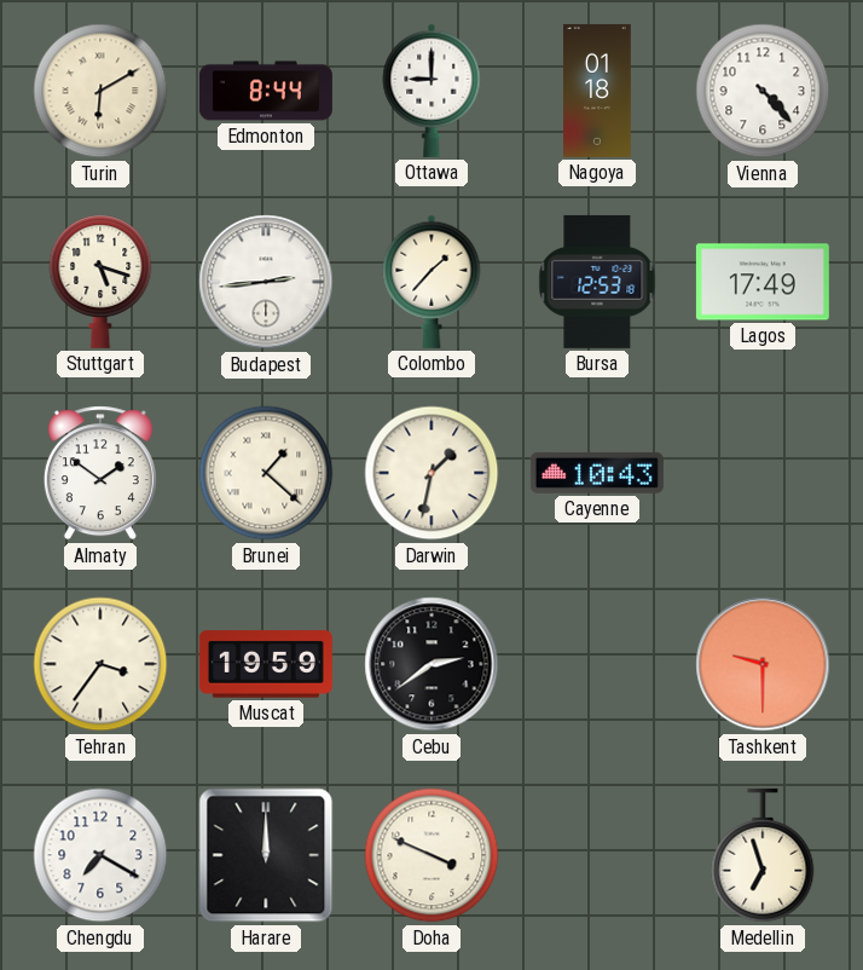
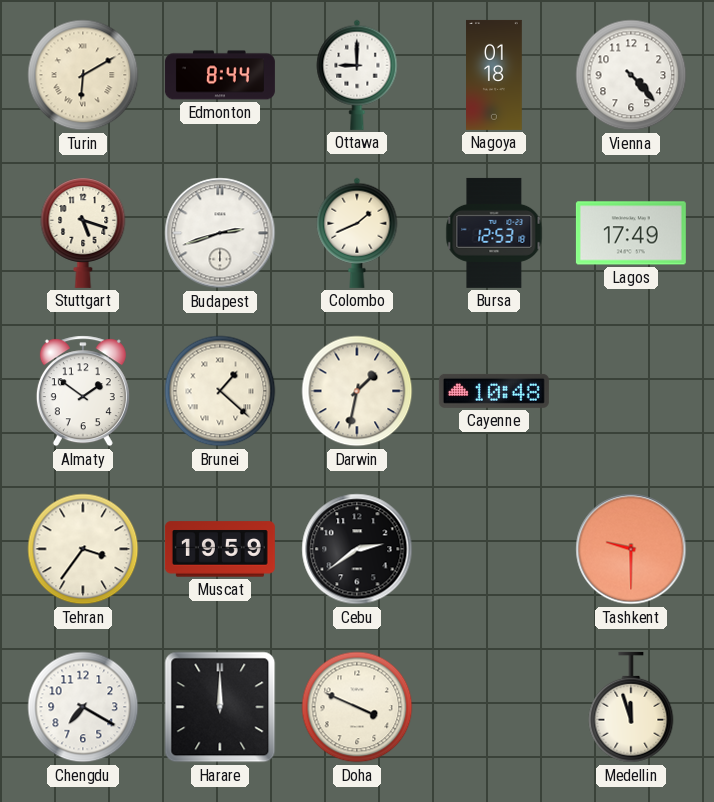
Budapest: 2:44 -> 2:42
Colombo: 1:37 -> 1:41
Cayenne: 10:43 -> 10:48
Medellin: 6:57 -> 11:57
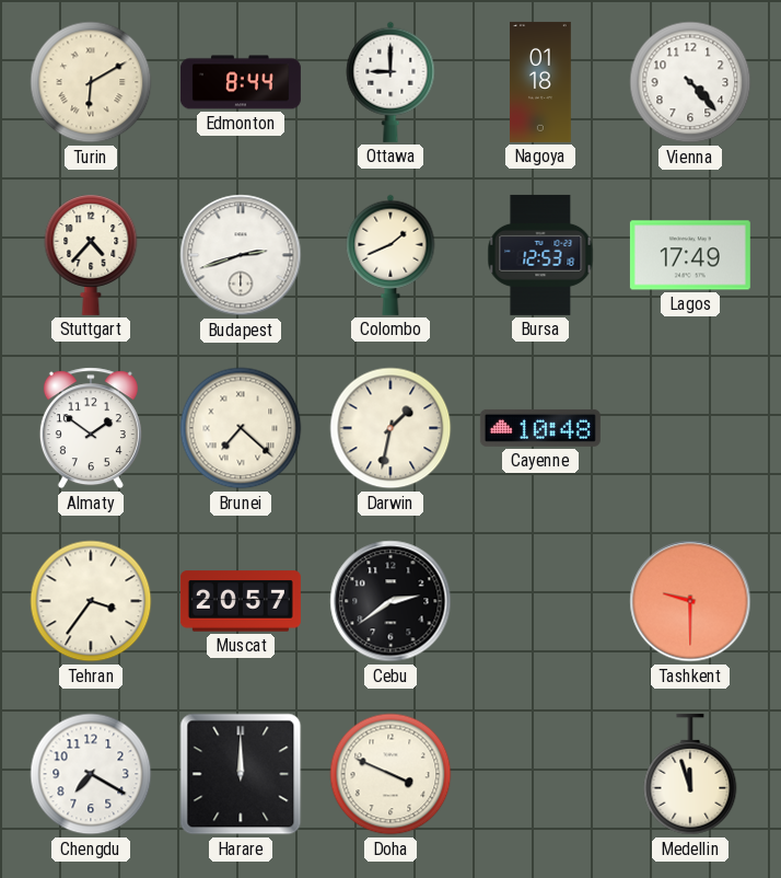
Stuttgart: 5:18 -> 4:37
Brunei: 1:22 -> 7:22
Muscat: 19:59 -> 20:57
